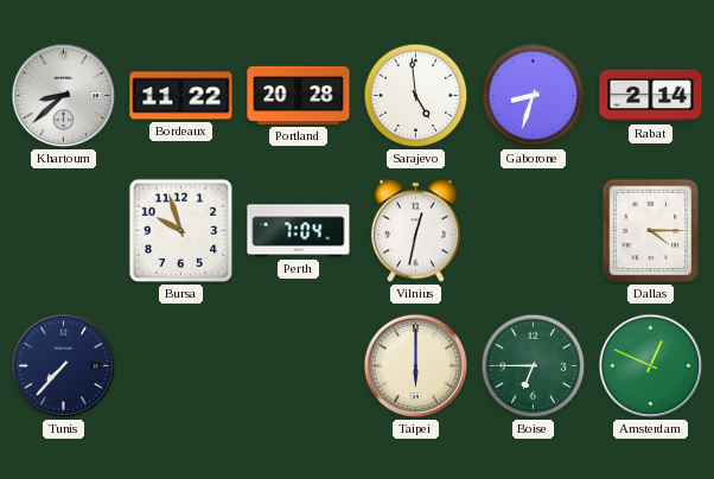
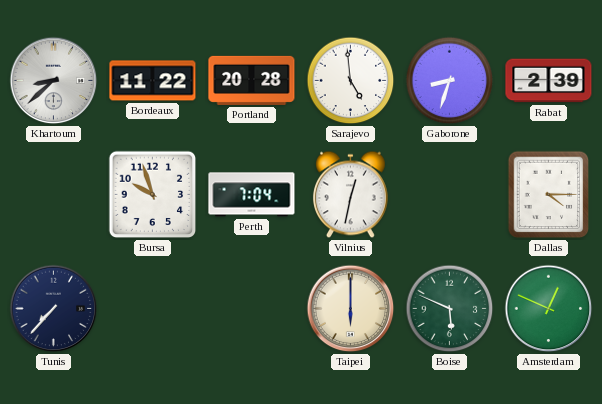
Rabat: 2:14 -> 2:39
Boise: 6:45 -> 5:49
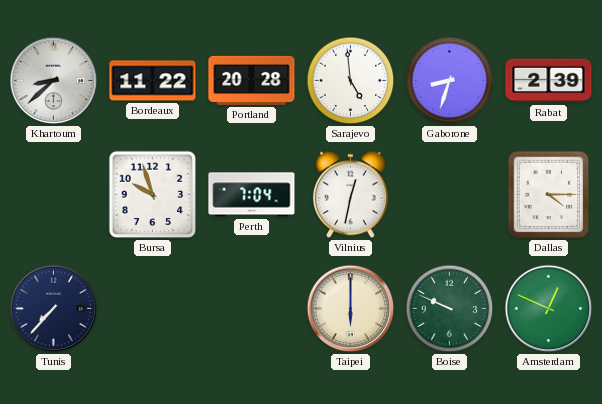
Boise: 5:49 -> 9:49
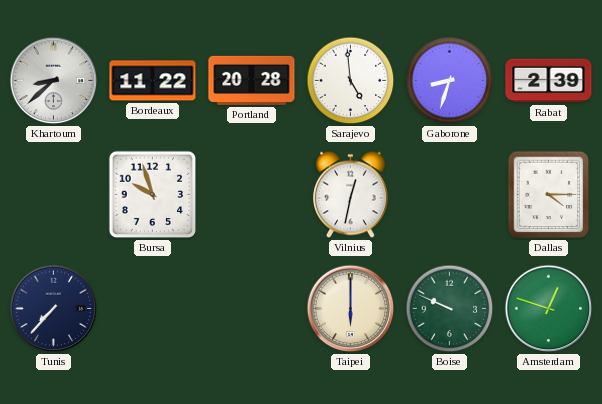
Perth: 7:04 -> none
Amsterdam: 12:49 -> 12:48
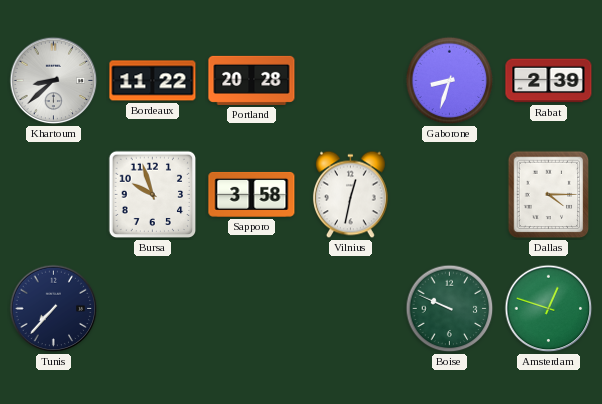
Sarajevo: 4:59 -> none
Sapporo: none -> 3:58
Taipei: 6:00 -> none
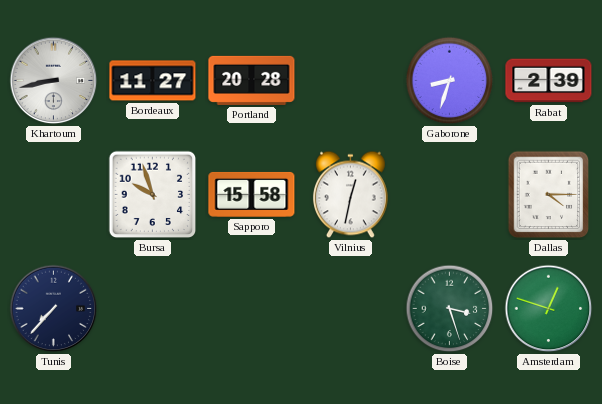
Khartoum: 8:38 -> 8:43
Bordeaux: 11:22 -> 11:27
Sapporo: 3:58 -> 15:58
Boise: 9:49 -> 3:27
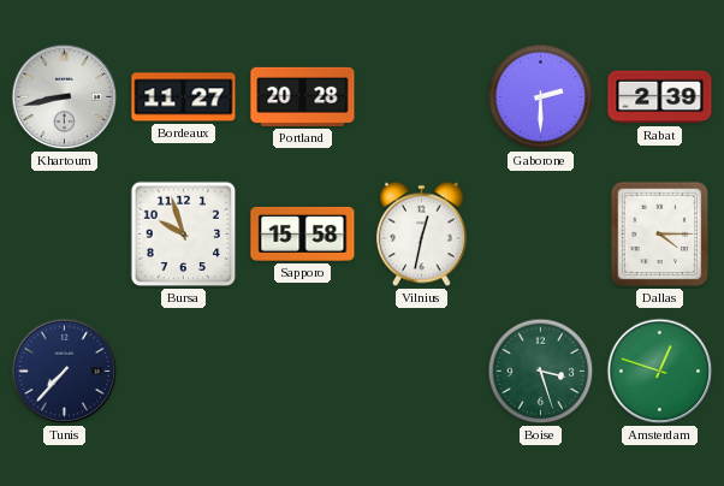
Gaborone: 8:33 -> 2:30
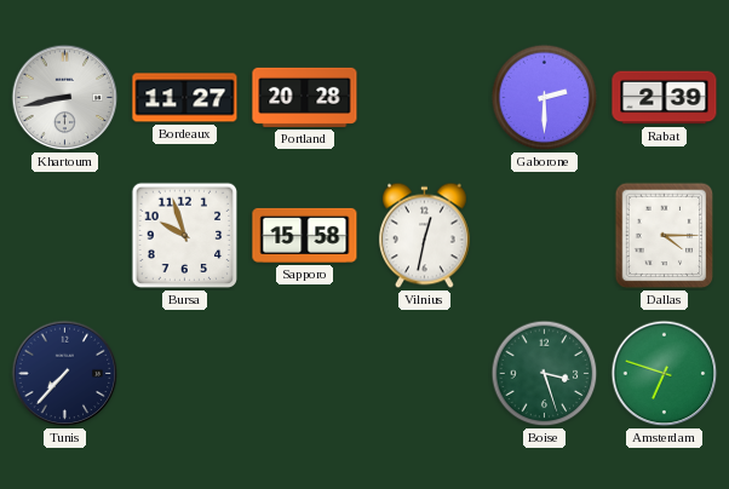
Amsterdam: 12:48 -> 6:48
